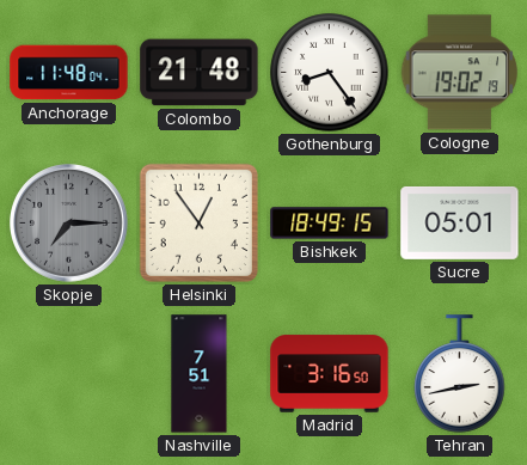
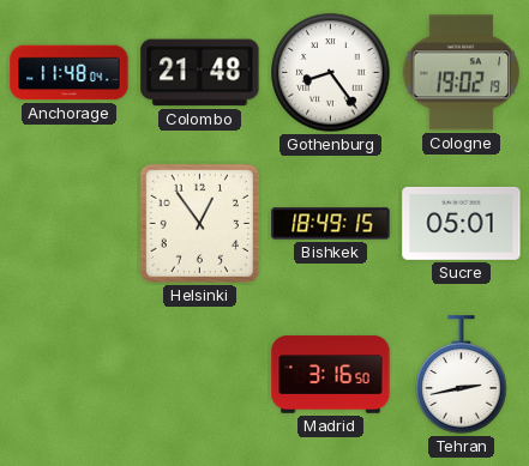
Skopje: 7:15 -> none
Nashville: 7:51 -> none
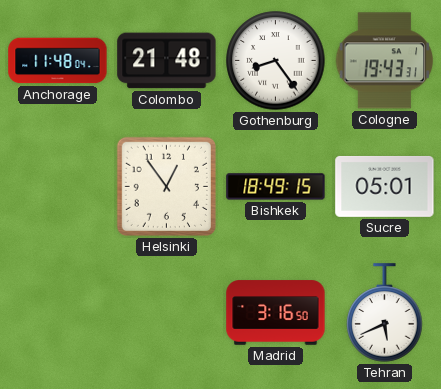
Cologne: 19:02 -> 19:43
Tehran: 2:43 -> 5:41
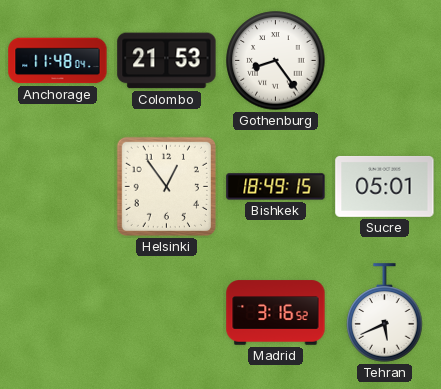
Colombo: 21:48 -> 21:53
Cologne: 19:43 -> none
Madrid: 3:16:50 -> 3:16:52
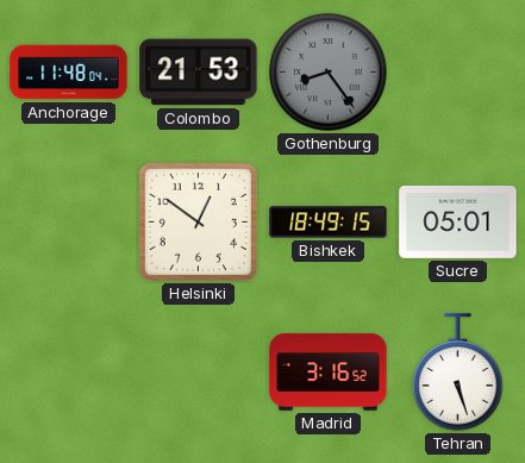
Gothenburg dial: white -> grey
Helsinki: 12:54 -> 12:51
Tehran: 5:41 -> 5:27
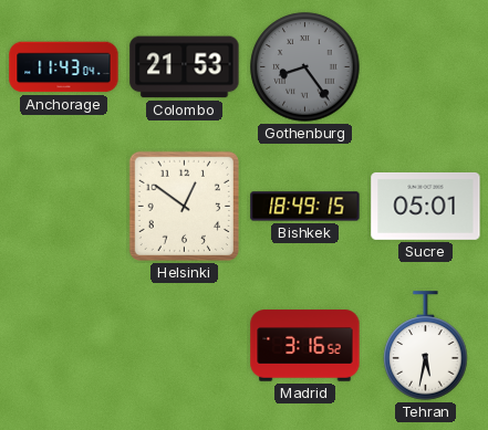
Anchorage: 11:48 -> 11:43
Tehran: 5:27 -> 5:32
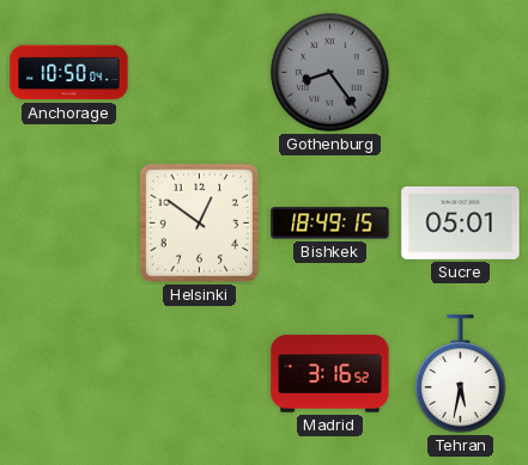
Anchorage: 11:43 -> 10:50
Colombo: 21:53 -> none
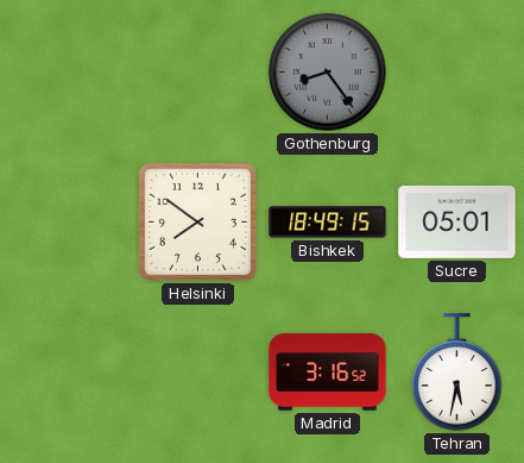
Anchorage: 10:50 -> none
Helsinki: 12:51 -> 7:51
